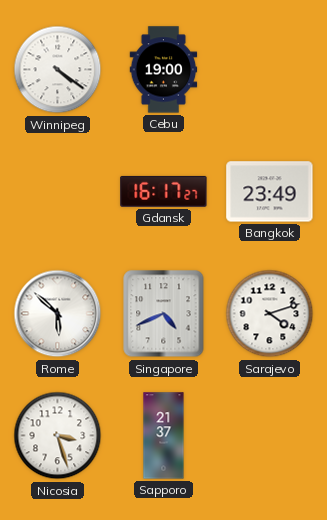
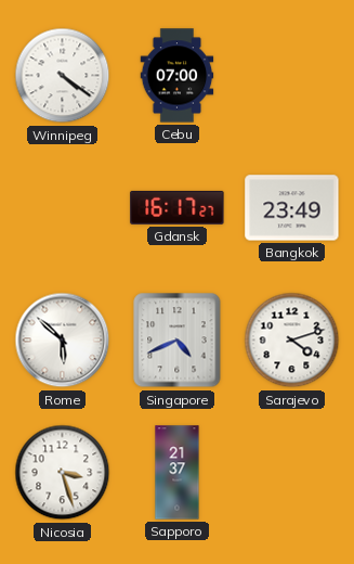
Cebu: 19:00 -> 07:00
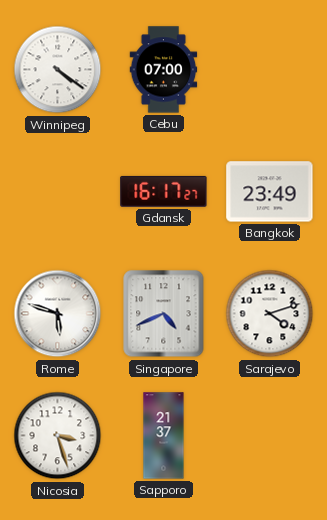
Rome: 5:52 -> 5:48
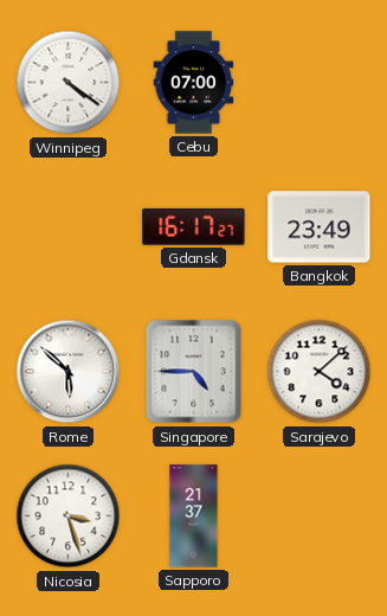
Rome: 5:48 -> 5:52
Singapore: 4:41 -> 4:45
Sarajevo: 4:12 -> 4:08
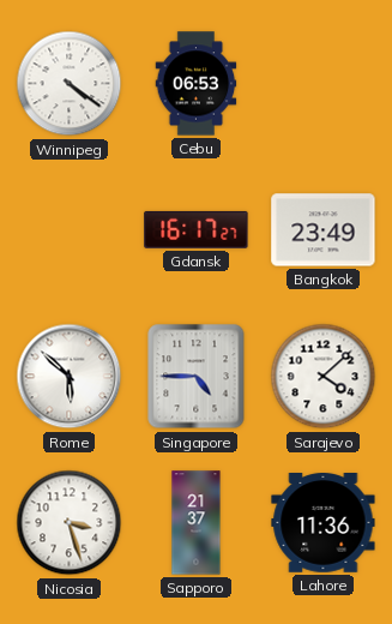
Cebu: 07:00 -> 06:53
Lahore: none -> 11:36
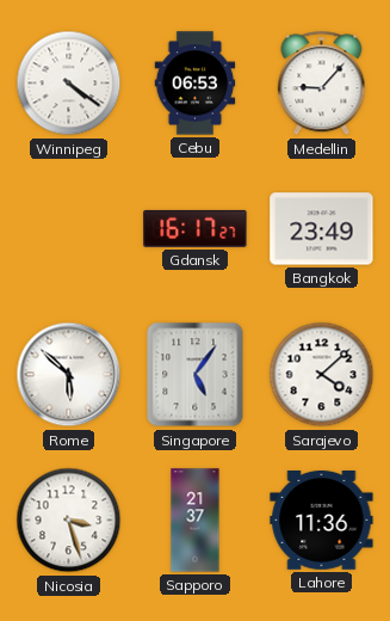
Medellin: none -> 9:07
Singapore: 4:45 -> 5:06
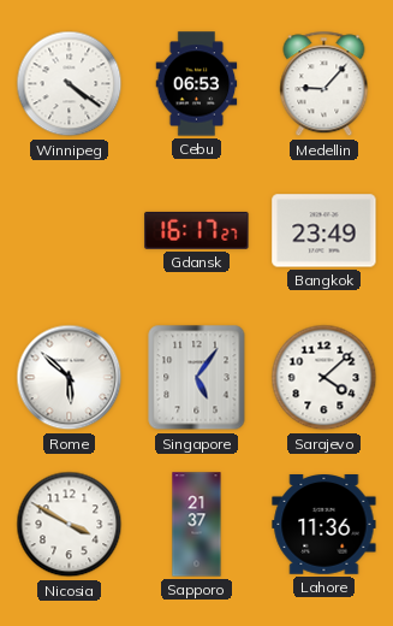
Nicosia: 3:27 -> 3:50
